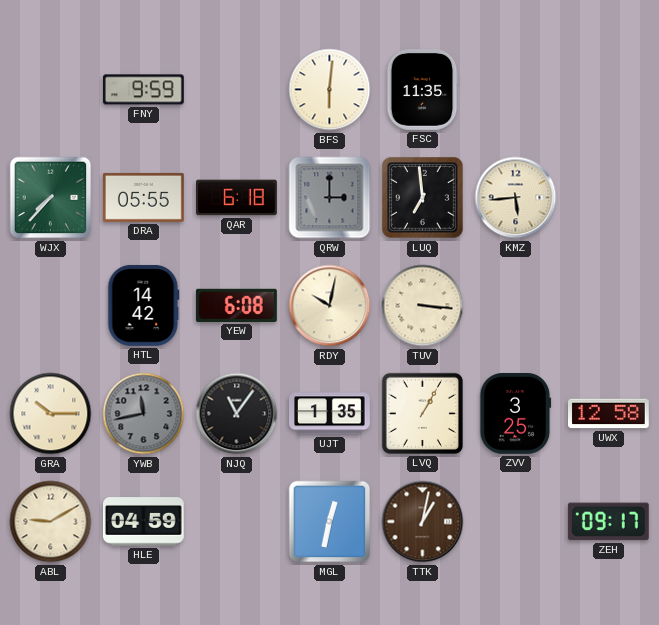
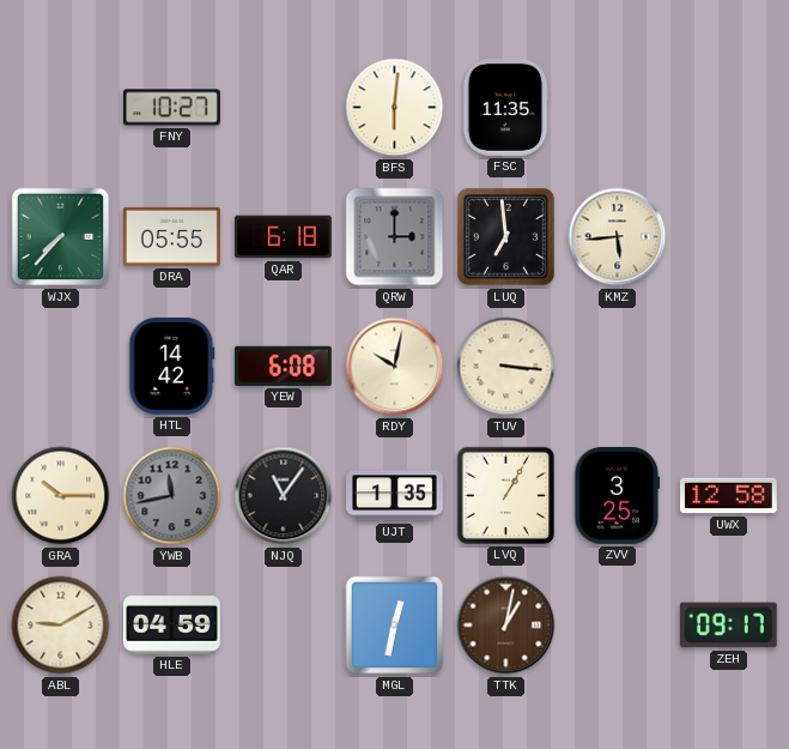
FNY: 9:59 -> 10:27
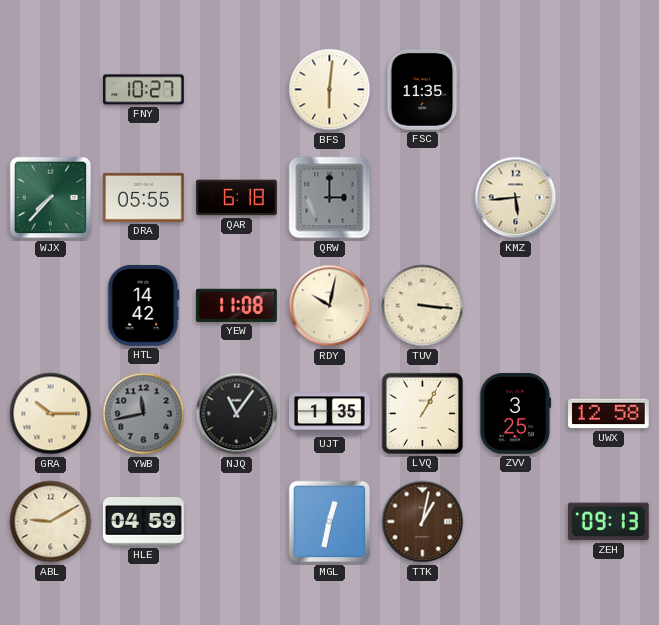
LUQ: 6:59 -> none
YEW: 6:08 -> 11:08
ZEH: 09:17 -> 09:13
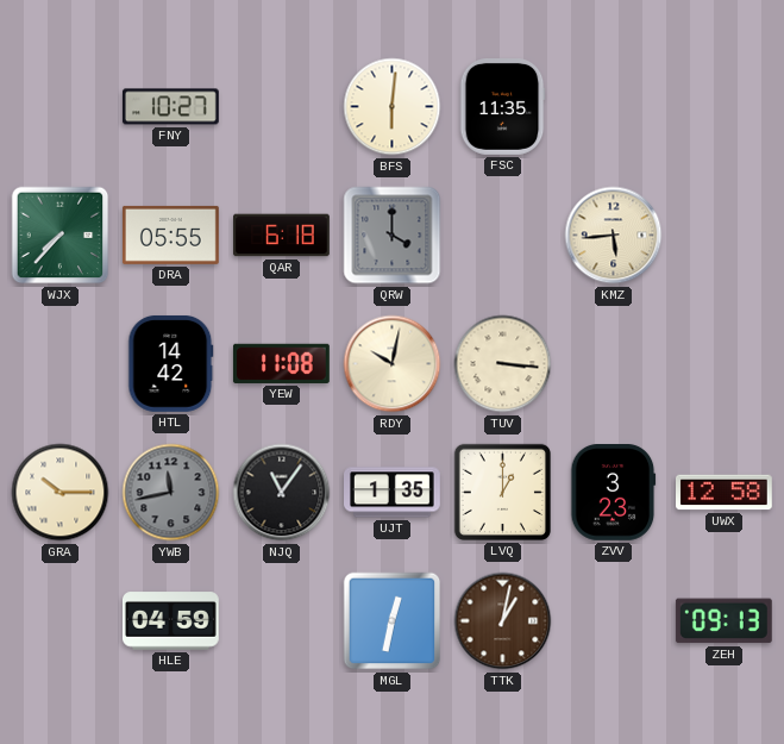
QRW: 3:00 -> 4:00
LVQ: 1:05 -> 1:00
ZVV: 3:25 -> 3:23
ABL: 9:10 -> none
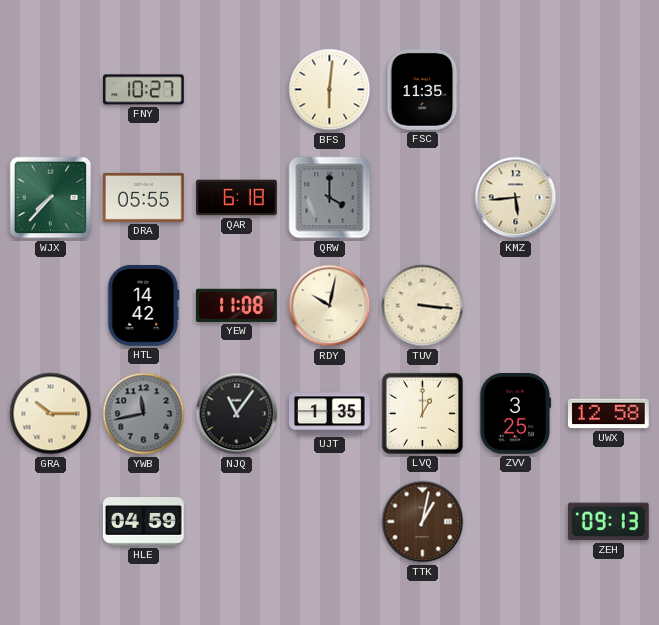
ZVV: 3:23 -> 3:25
MGL: 12:32 -> none
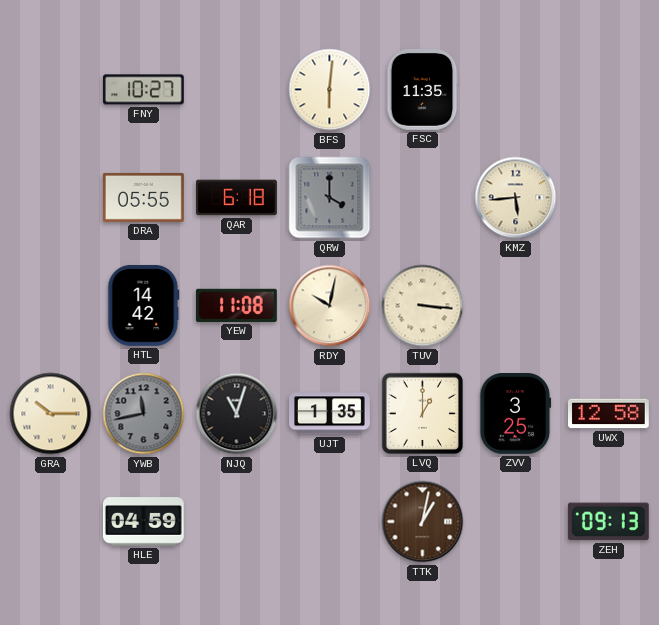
WJX: 7:37 -> none
NJQ: 11:06 -> 11:03
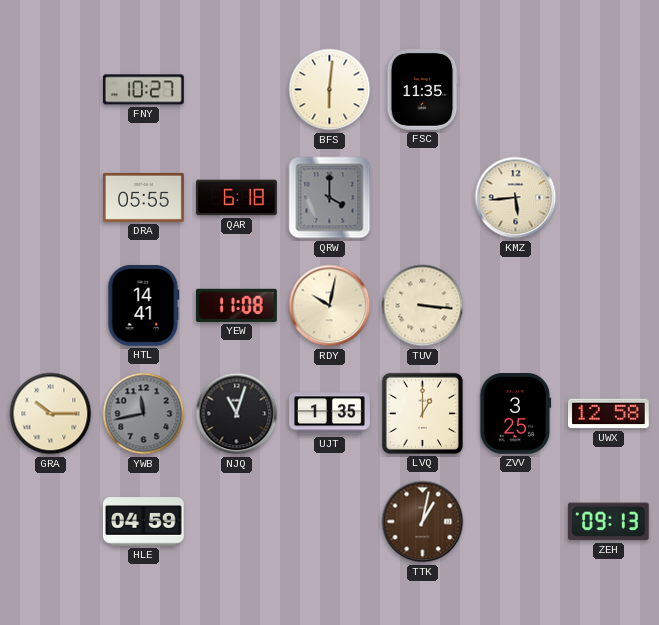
HTL: 14:42 -> 14:41
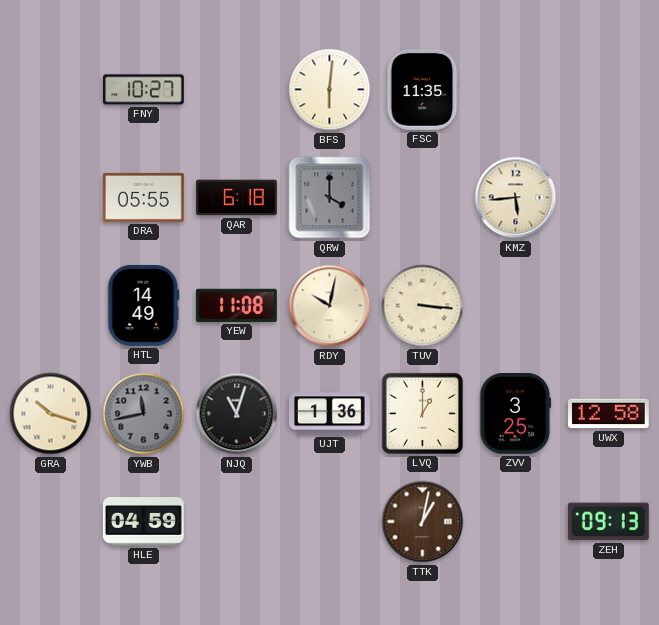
HTL: 14:41 -> 14:49
GRA: 10:15 -> 10:18
UJT: 1:35 -> 1:36
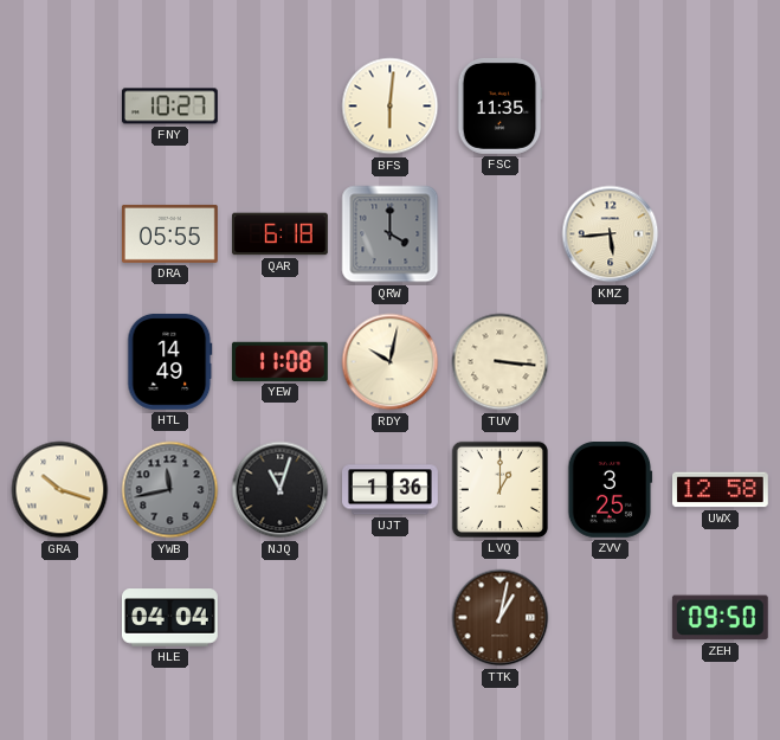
HLE: 04:59 -> 04:04
ZEH: 09:13 -> 09:50
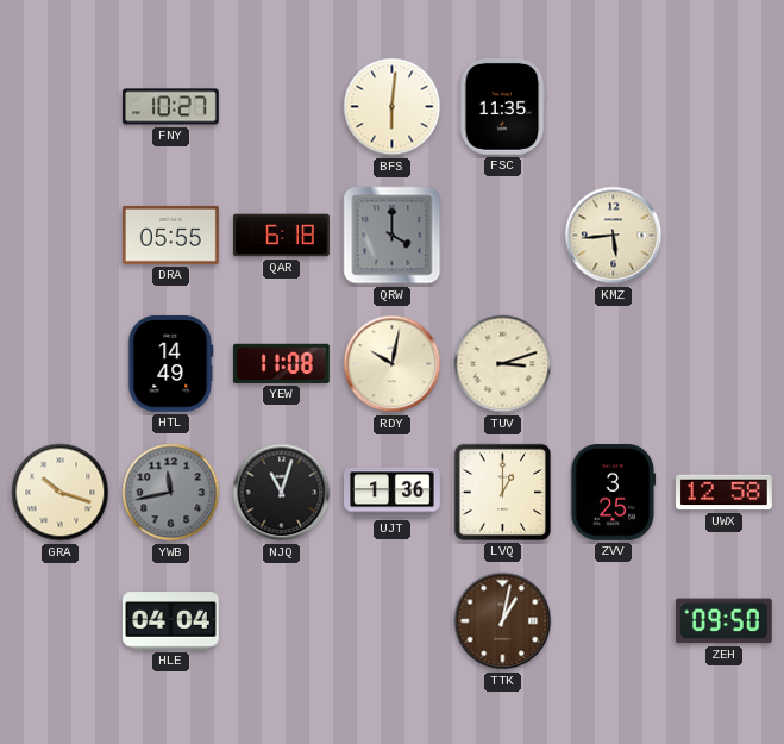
TUV: 3:16 -> 3:12
